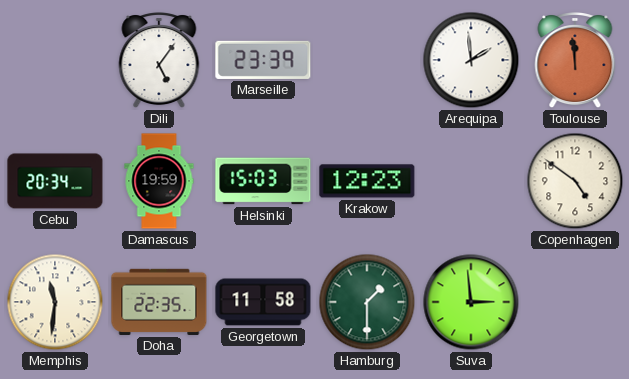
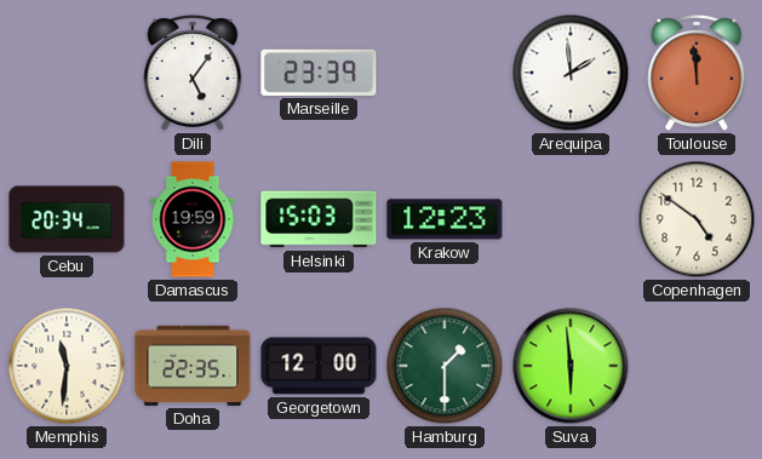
Georgetown: 11:58 -> 12:00
Suva: 2:59 -> 5:59
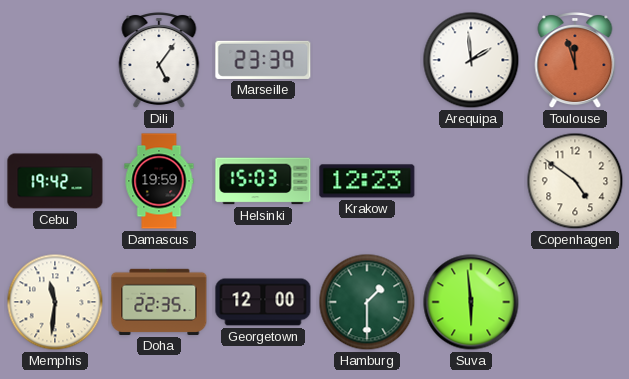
Toulouse: 11:59 -> 11:57
Cebu: 20:34 -> 19:42
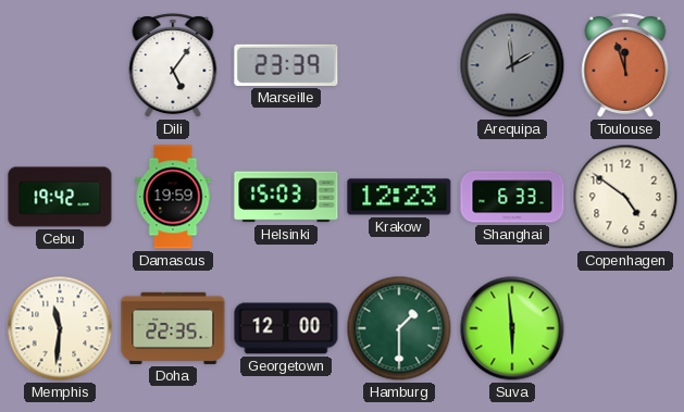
Arequipa dial: white -> grey
Shanghai: none -> 6:33
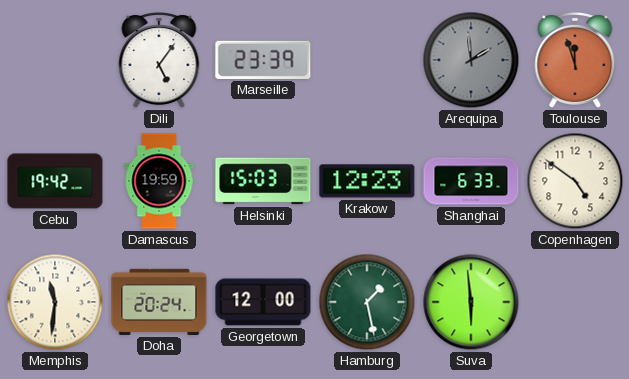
Doha: 22:35 -> 20:24
Hamburg: 1:30 -> 1:28
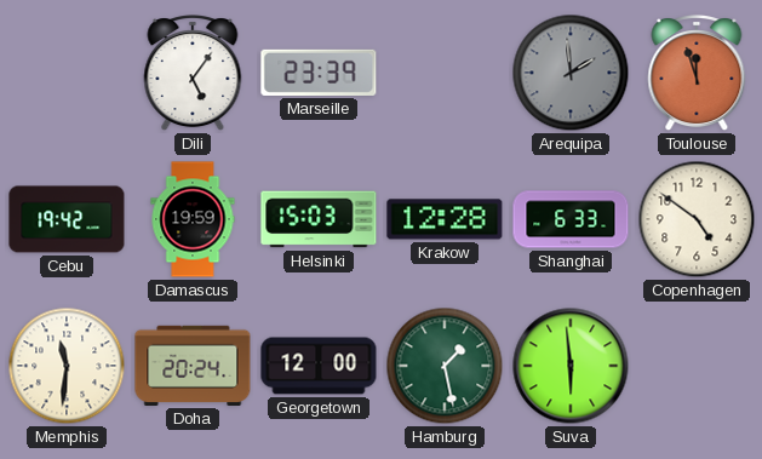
Krakow: 12:23 -> 12:28
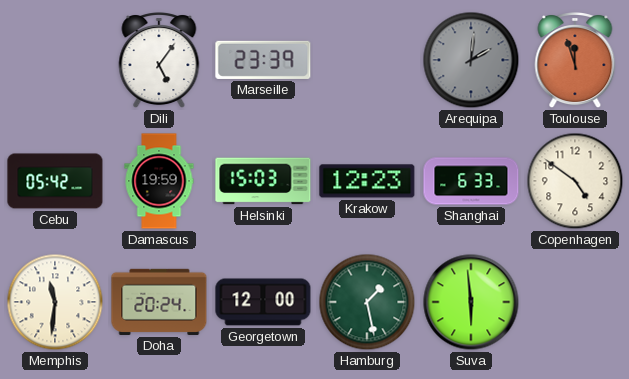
Arequipa: 1:59 -> 2:01
Cebu: 19:42 -> 05:42
Krakow: 12:28 -> 12:23
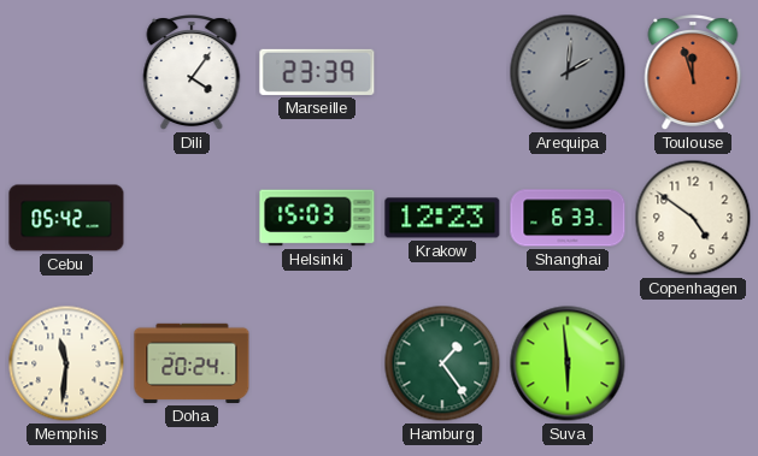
Dili: 5:06 -> 4:06
Damascus: 19:59 -> none
Georgetown: 12:00 -> none
Hamburg: 1:28 -> 1:24
